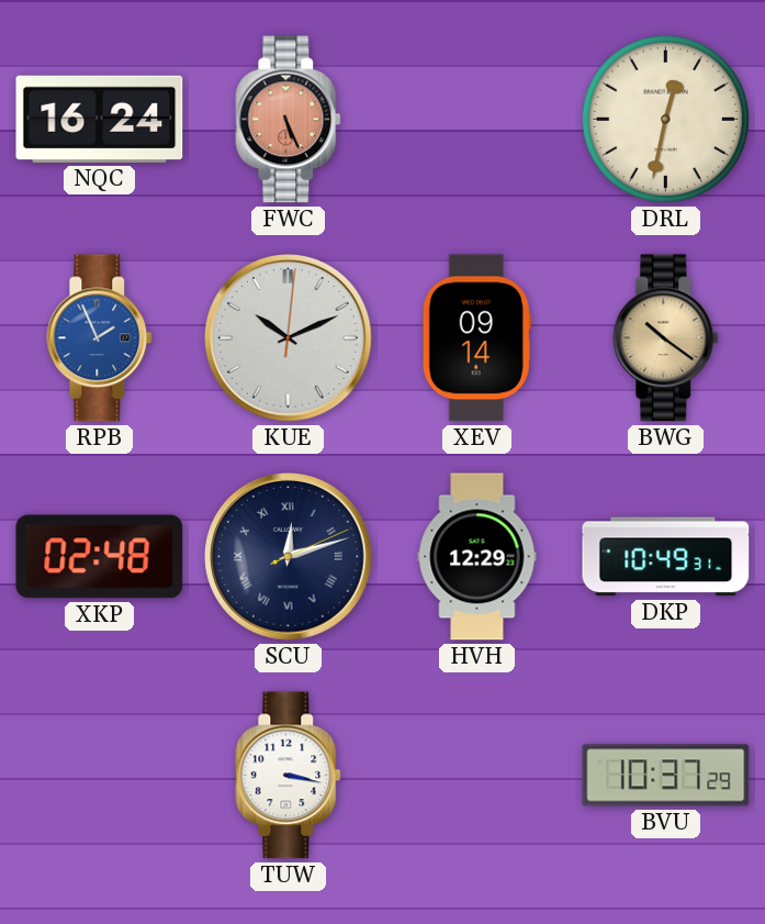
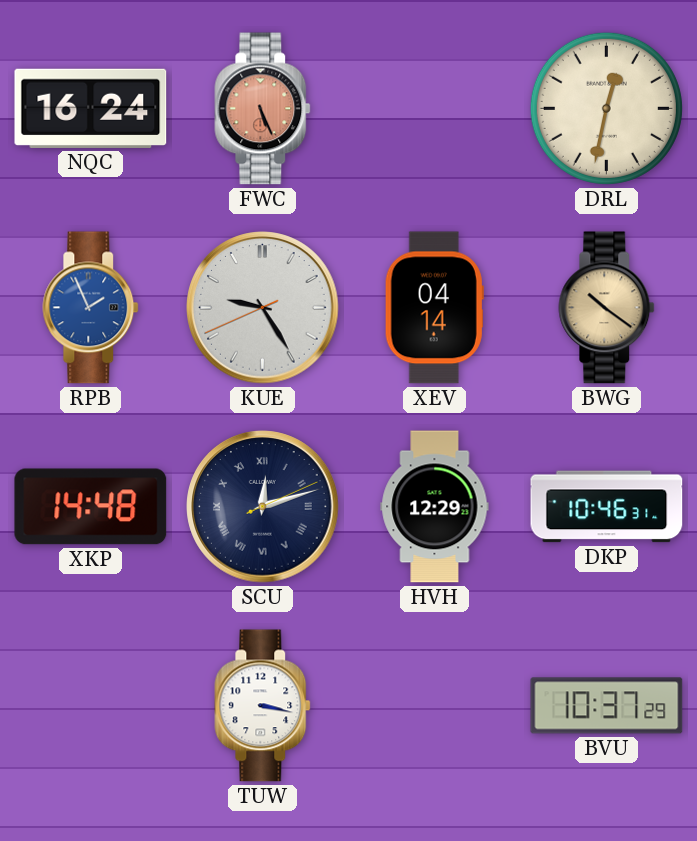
KUE: 10:11 -> 9:24
XEV: 09:14 -> 04:14
XKP: 02:48 -> 14:48
DKP: 10:49 -> 10:46
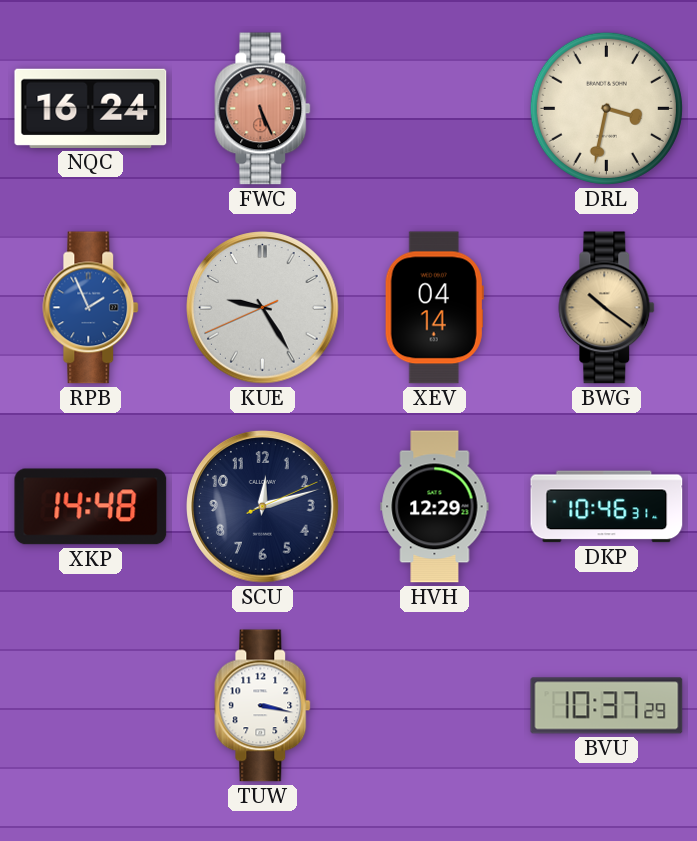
DRL: 12:32 -> 3:32
SCU numerals: Roman -> Arabic
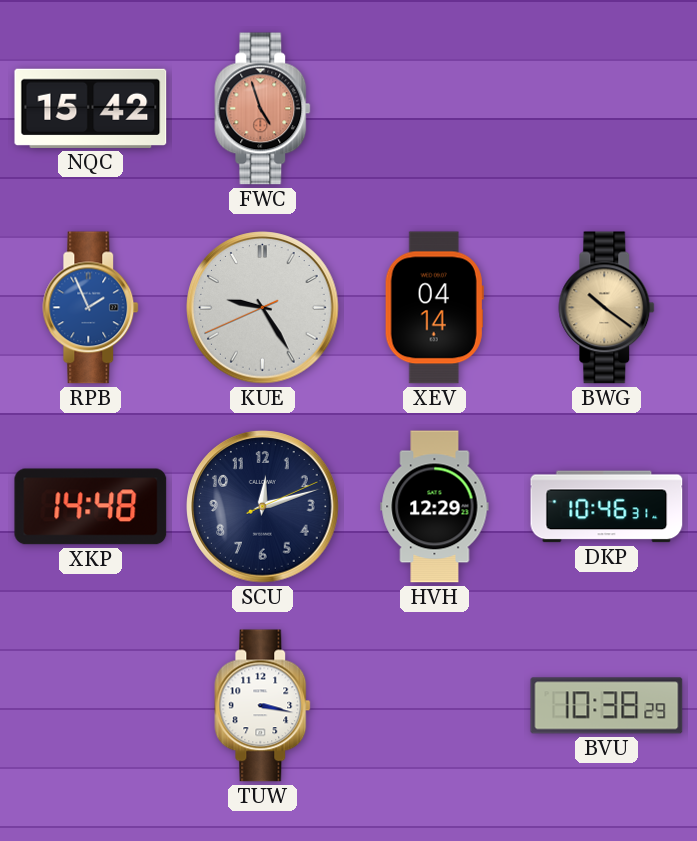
NQC: 16:24 -> 15:42
FWC: 5:26 -> 4:57
DRL: 3:32 -> none
BVU: 10:37 -> 10:38
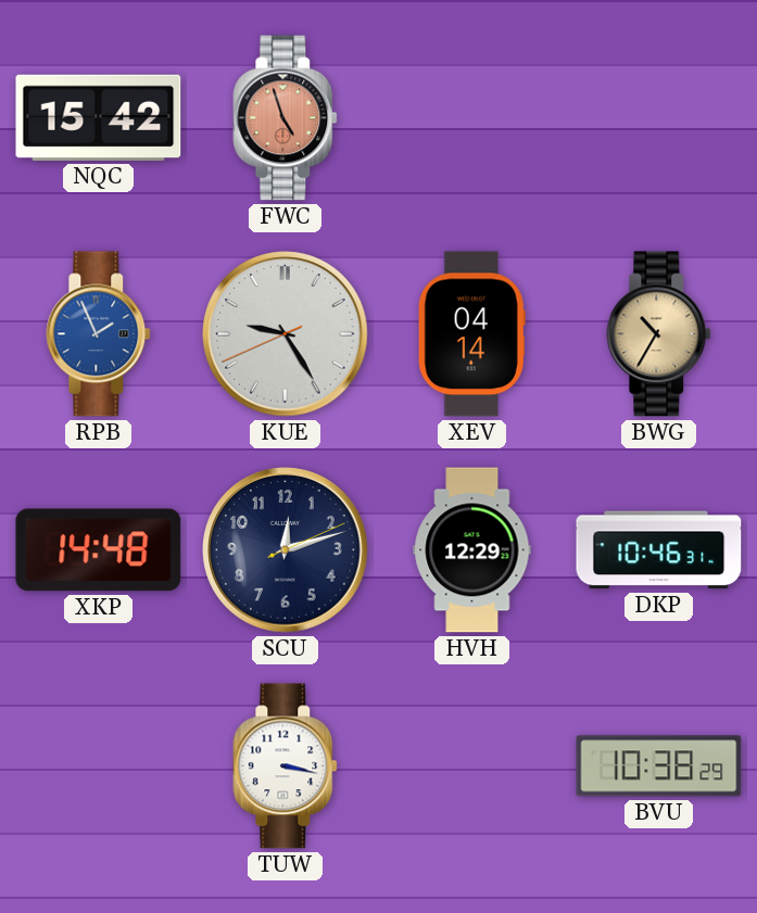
BWG: 10:21 -> 10:35
